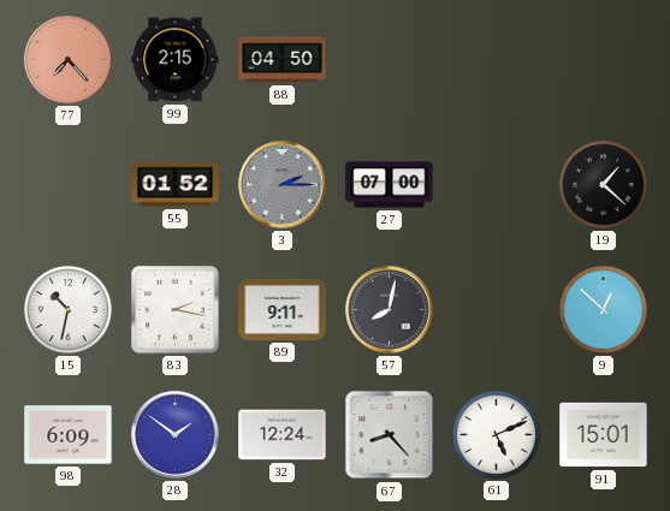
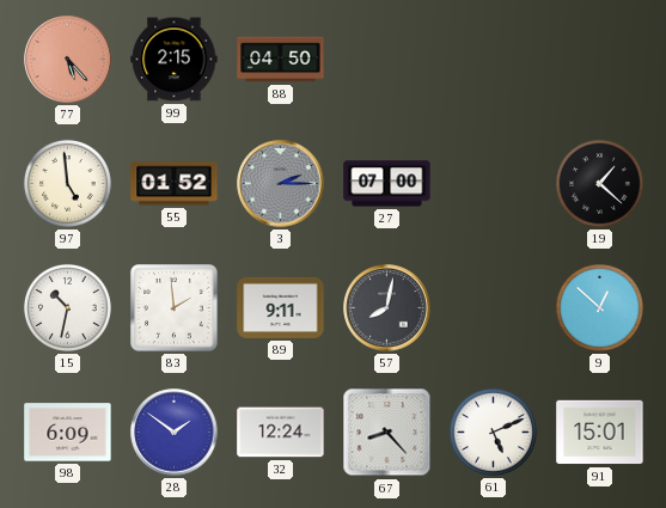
77: 7:23 -> 5:23
97: none -> 4:59
83: 2:17 -> 1:59
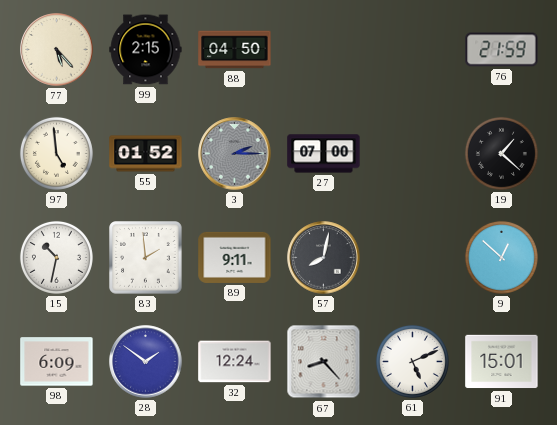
77 dial: salmon -> cream
76: none -> 21:59
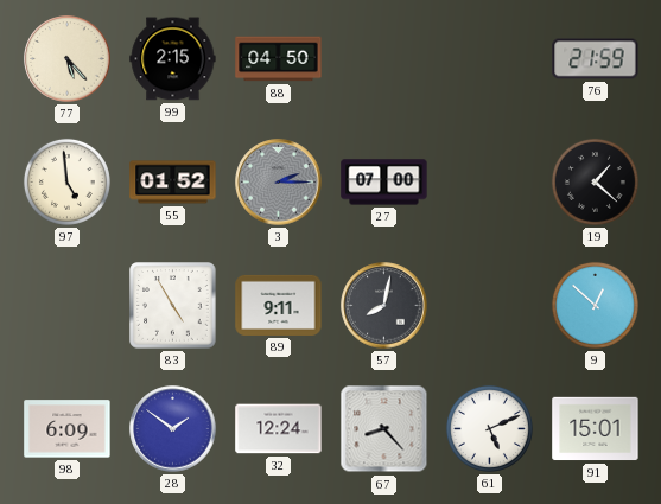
15: 10:32 -> none
83: 1:59 -> 4:55
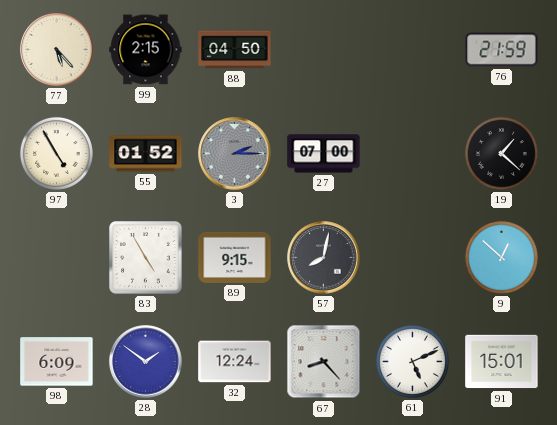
97: 4:59 -> 4:55
89: 9:11 -> 9:15
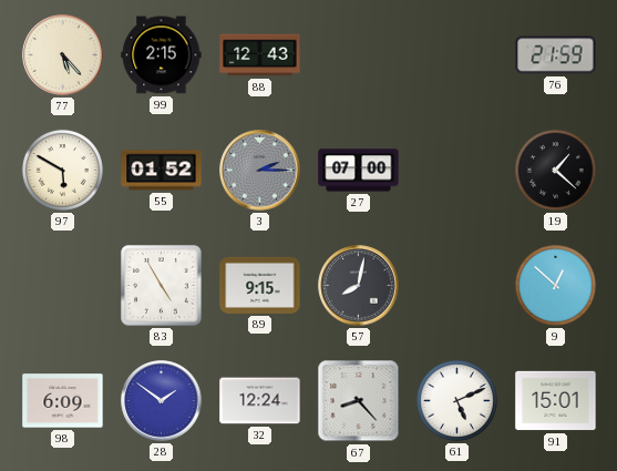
88: 04:50 -> 12:43
97: 4:55 -> 5:50
